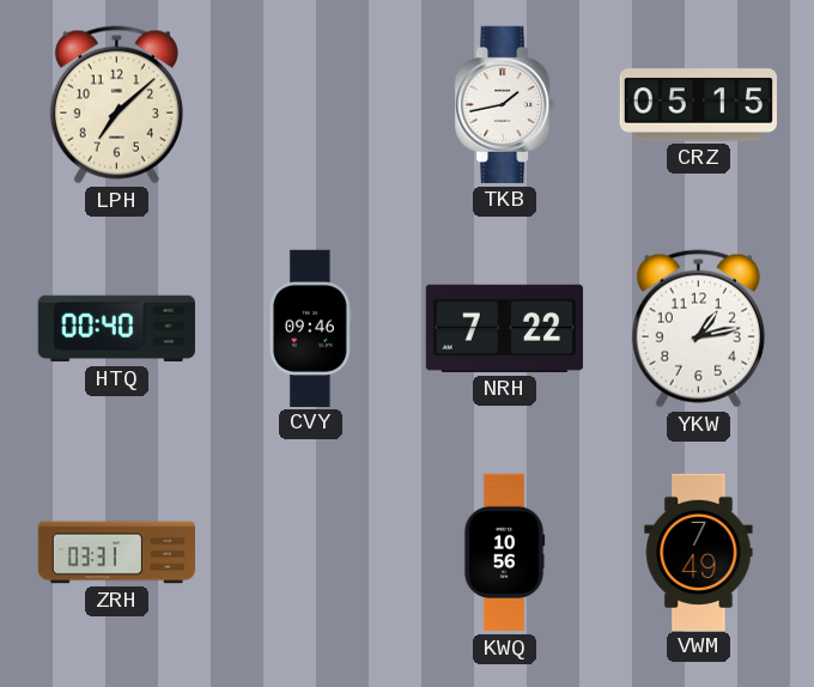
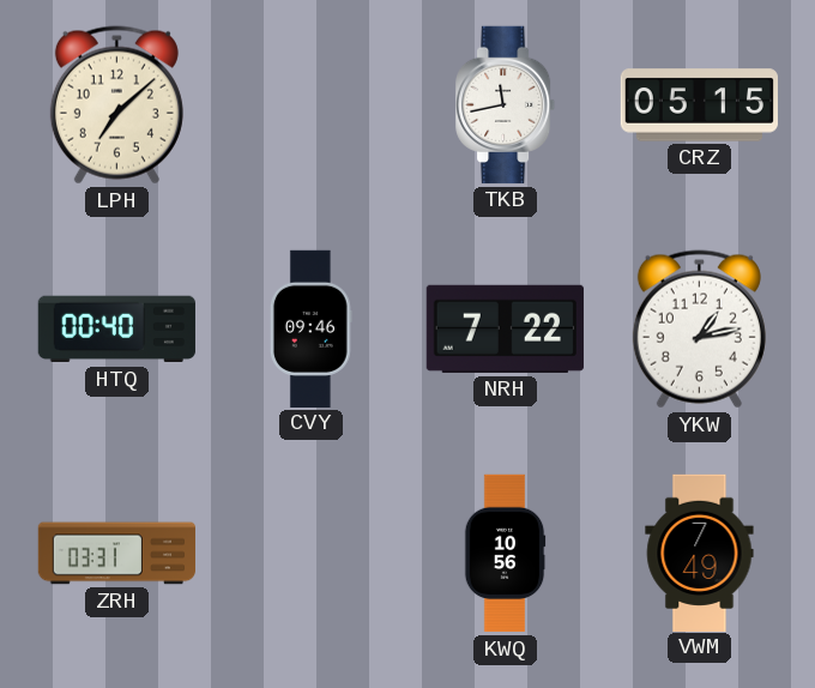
TKB: 1:43 -> 11:43
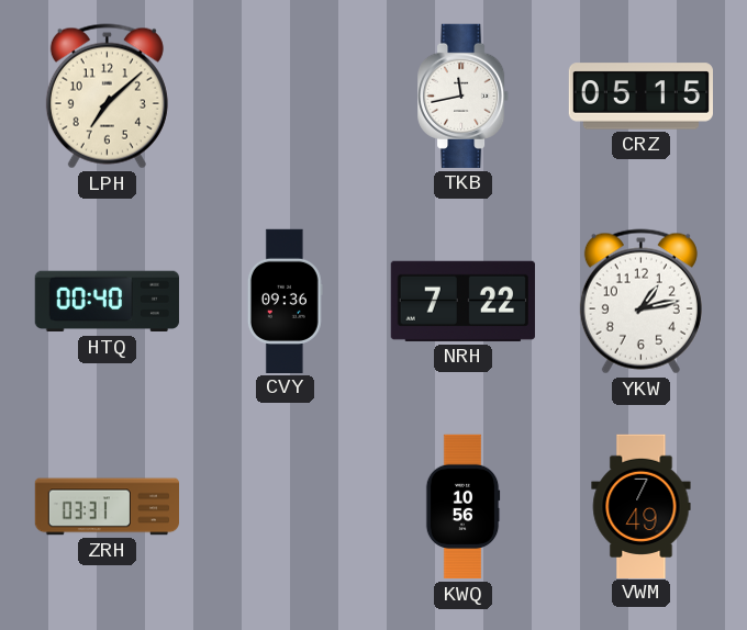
CVY: 09:46 -> 09:36
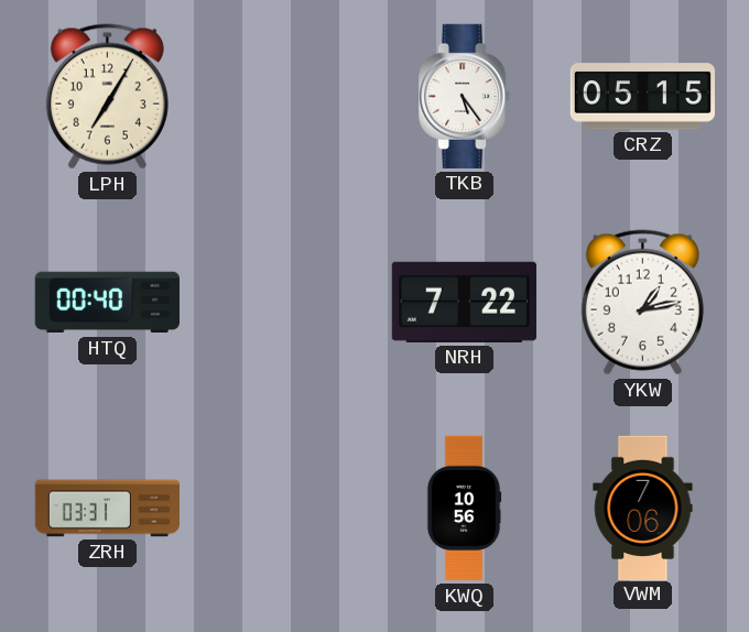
LPH: 7:08 -> 7:05
TKB: 11:43 -> 5:24
CVY: 09:36 -> none
VWM: 7:49 -> 7:06
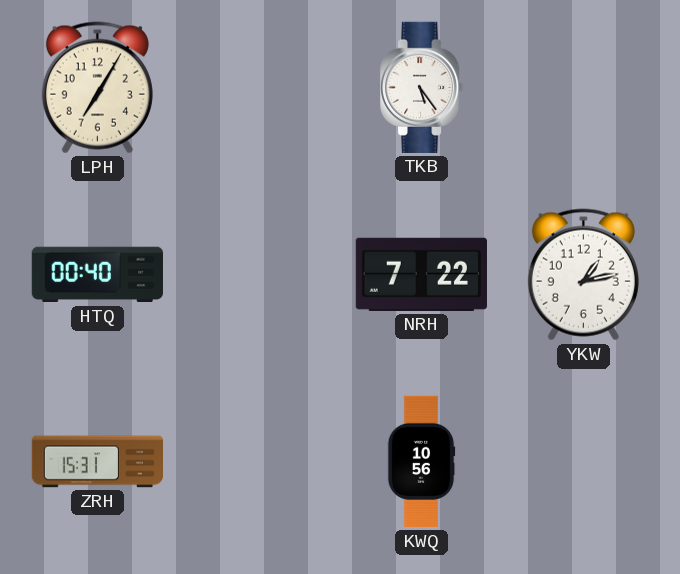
CRZ: 05:15 -> none
ZRH: 03:31 -> 15:31
VWM: 7:06 -> none
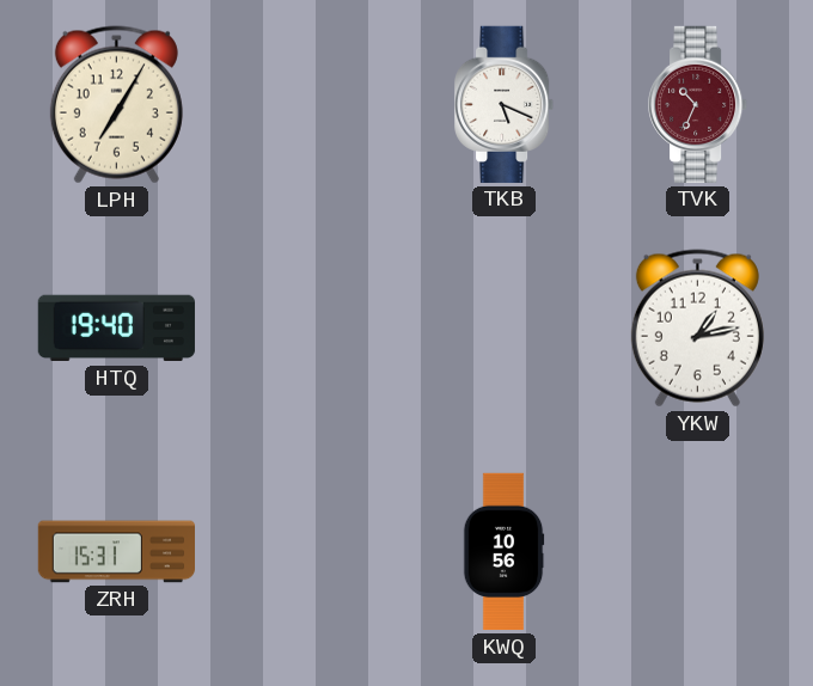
TKB: 5:24 -> 5:19
TVK: none -> 10:34
HTQ: 00:40 -> 19:40
NRH: 7:22 -> none
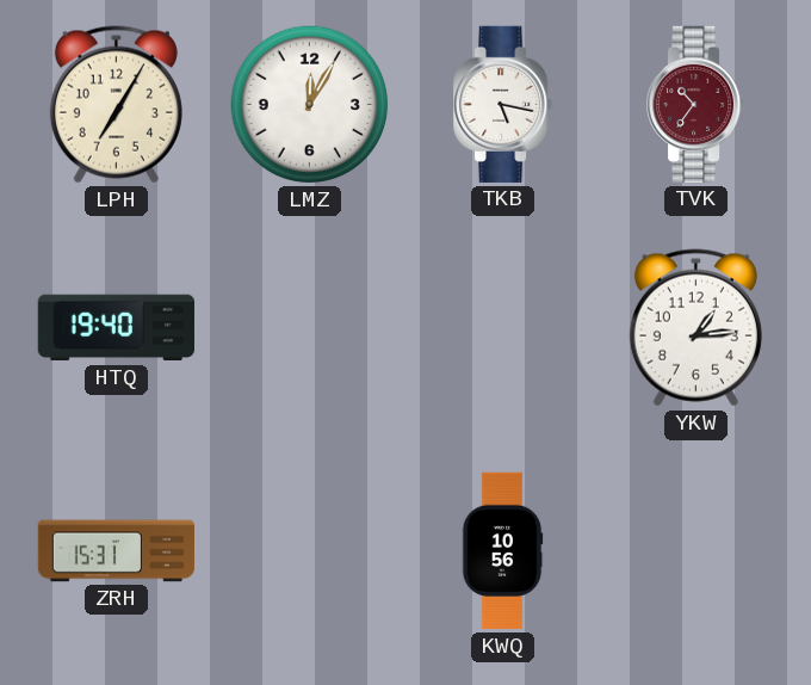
LMZ: none -> 12:05
TKB: 5:19 -> 5:17
TVK: 10:34 -> 10:36
YKW: 1:13 -> 1:14
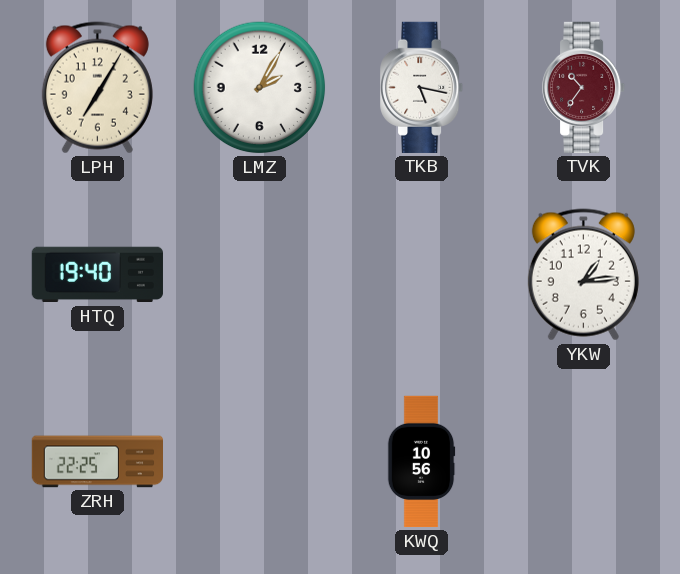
LMZ: 12:05 -> 2:05
ZRH: 15:31 -> 22:25
